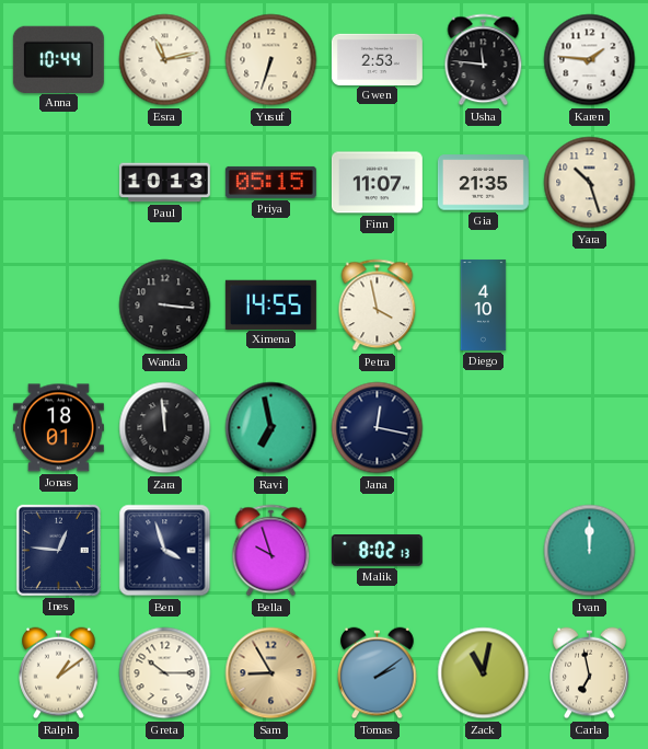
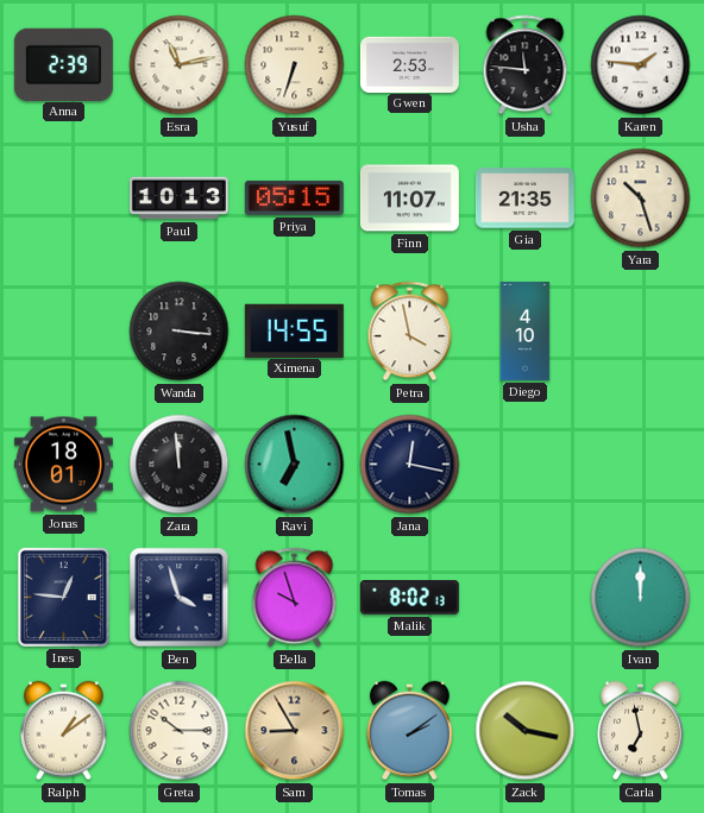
Anna: 10:44 -> 2:39
Zack: 11:02 -> 10:17
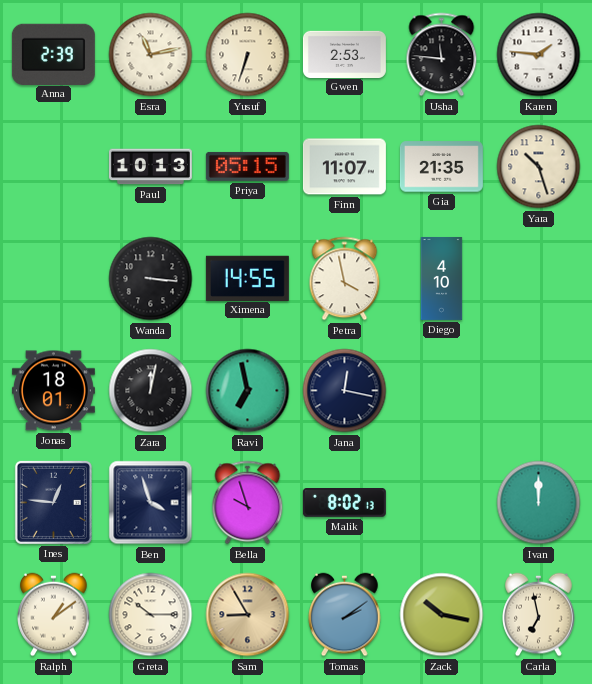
Zara: 11:59 -> 12:02
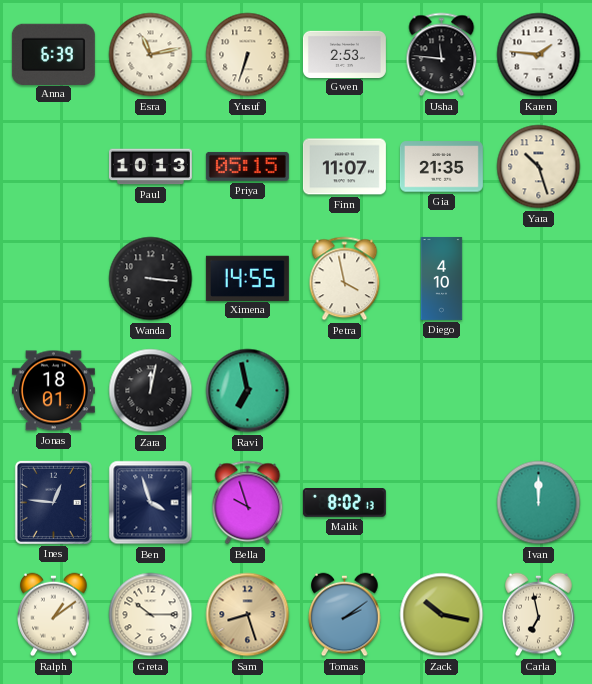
Anna: 2:39 -> 6:39
Jana: 12:17 -> none
Sam: 8:55 -> 8:27
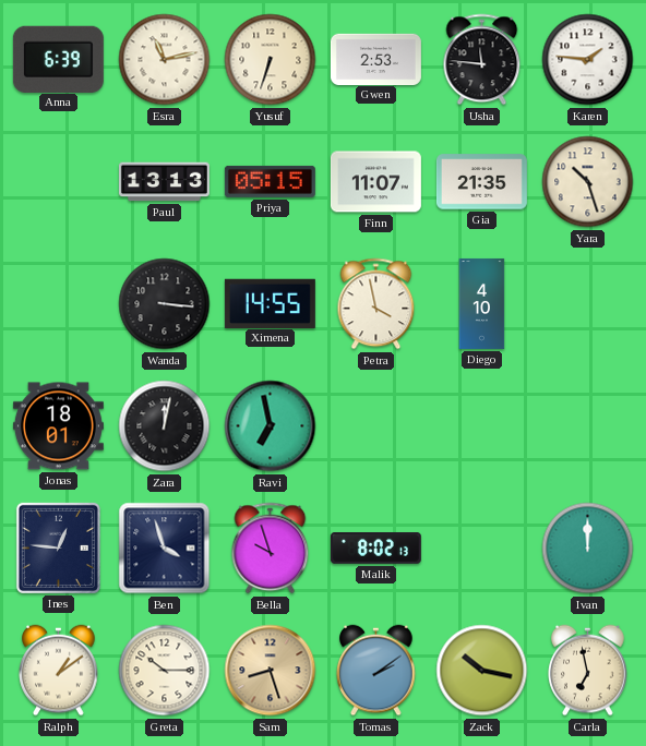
Paul: 10:13 -> 13:13
